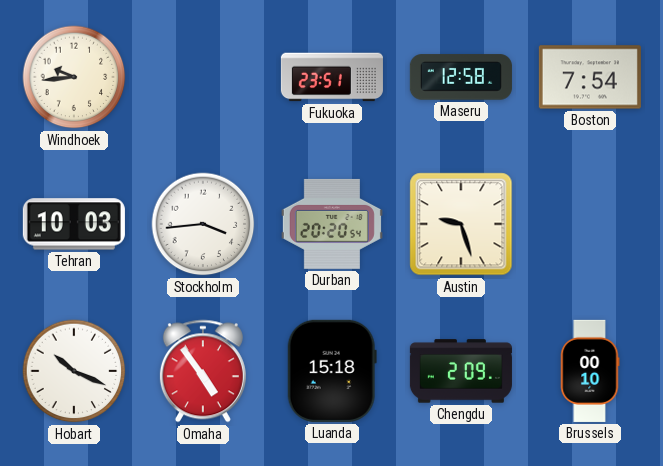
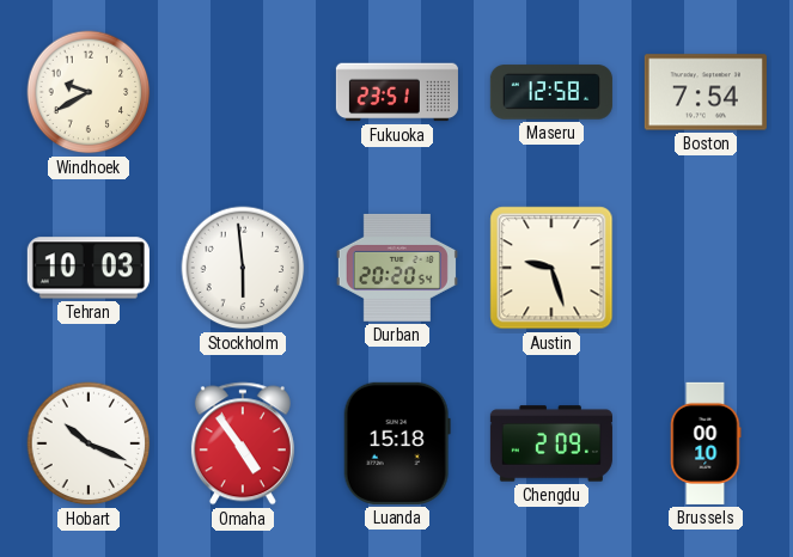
Windhoek: 9:44 -> 9:40
Stockholm: 3:44 -> 5:59
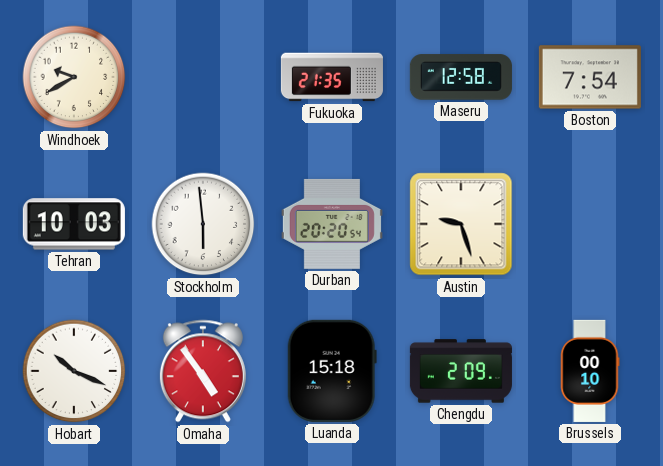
Fukuoka: 23:51 -> 21:35
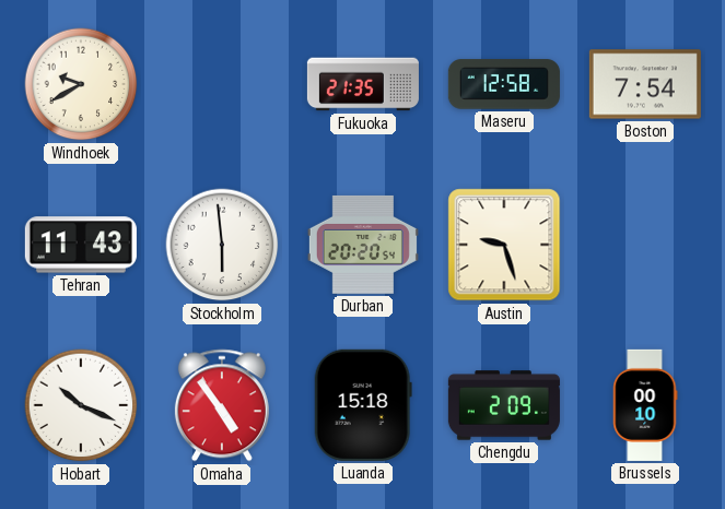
Tehran: 10:03 -> 11:43
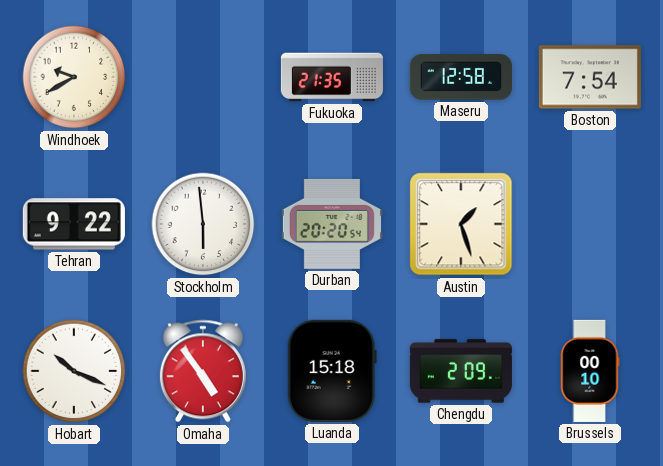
Tehran: 11:43 -> 9:22
Austin: 9:27 -> 1:27
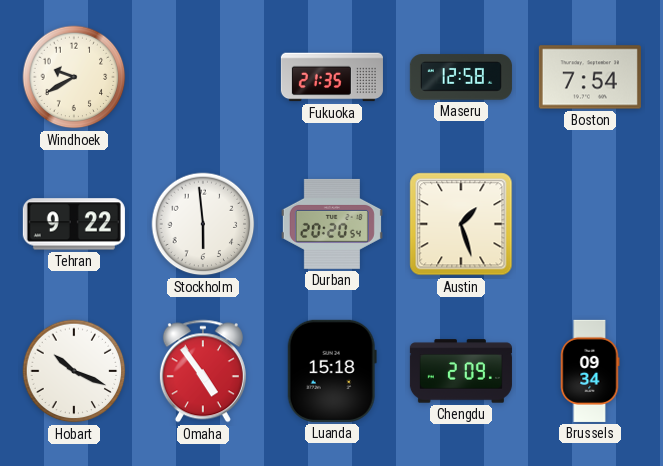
Brussels: 00:10 -> 09:34
